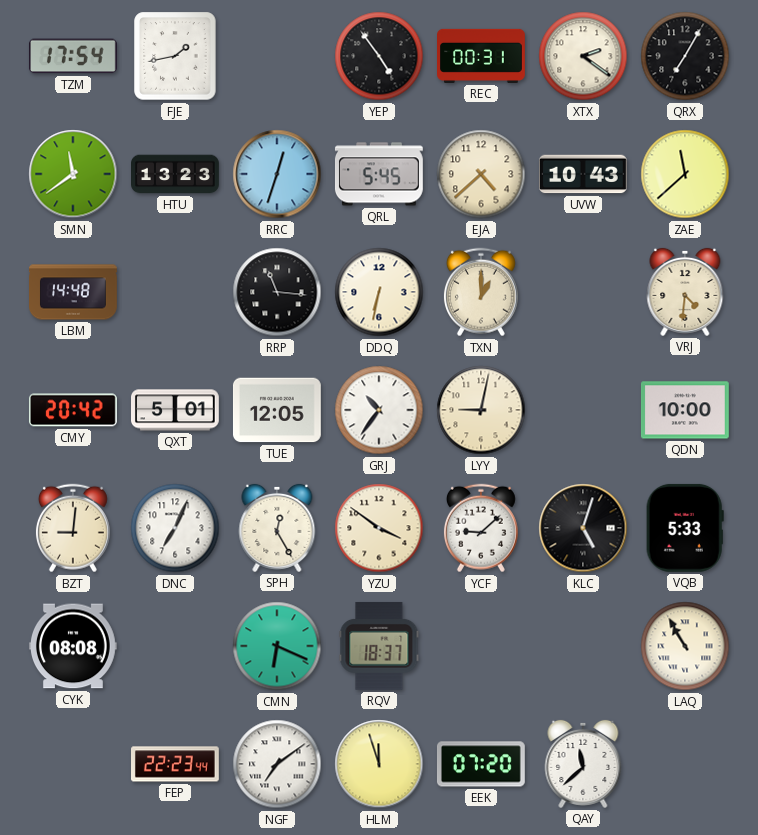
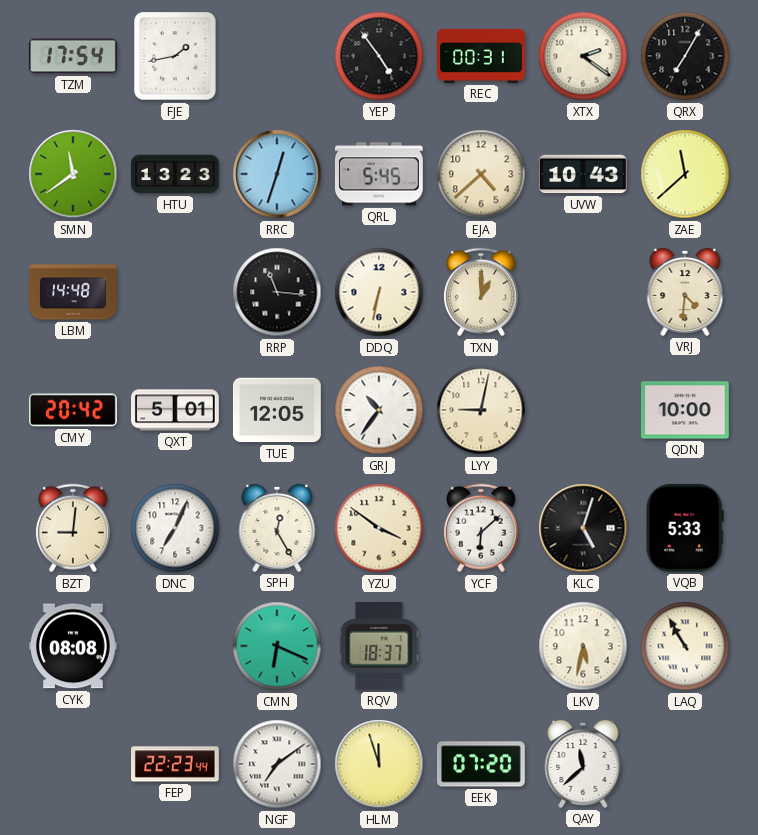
YCF: 9:08 -> 6:08
LKV: none -> 5:32
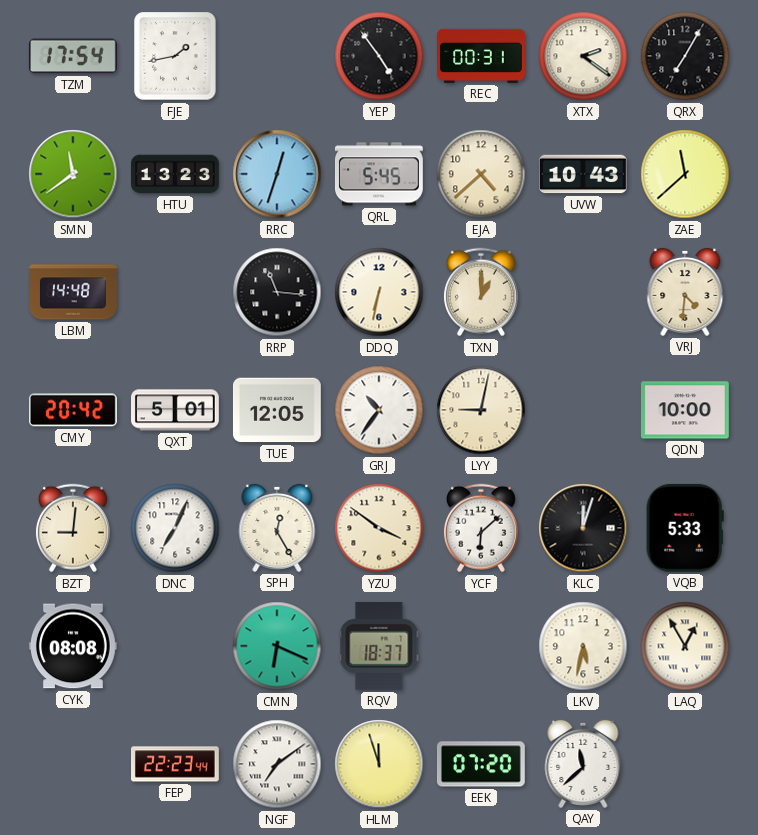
KLC: 5:03 -> 12:03
LAQ: 10:55 -> 12:55
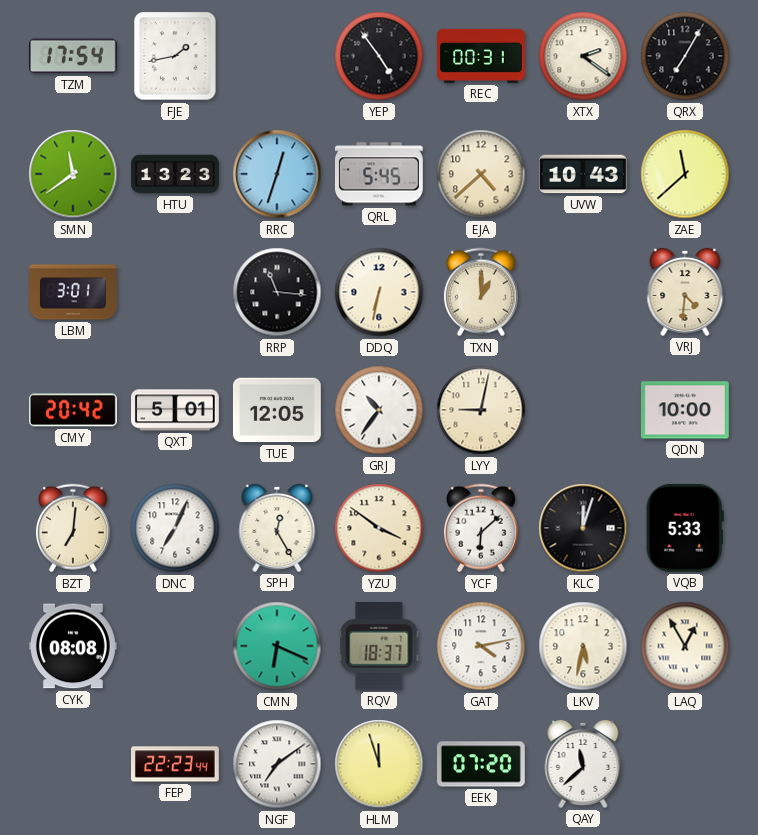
LBM: 14:48 -> 3:01
BZT: 9:01 -> 7:01
GAT: none -> 4:13
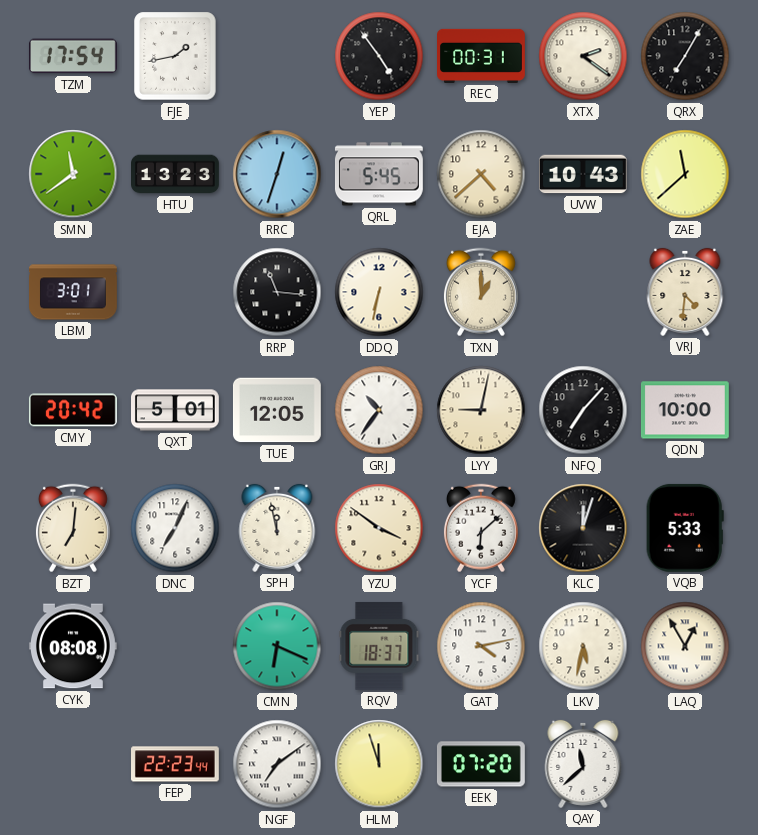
NFQ: none -> 7:07
SPH: 12:25 -> 11:58
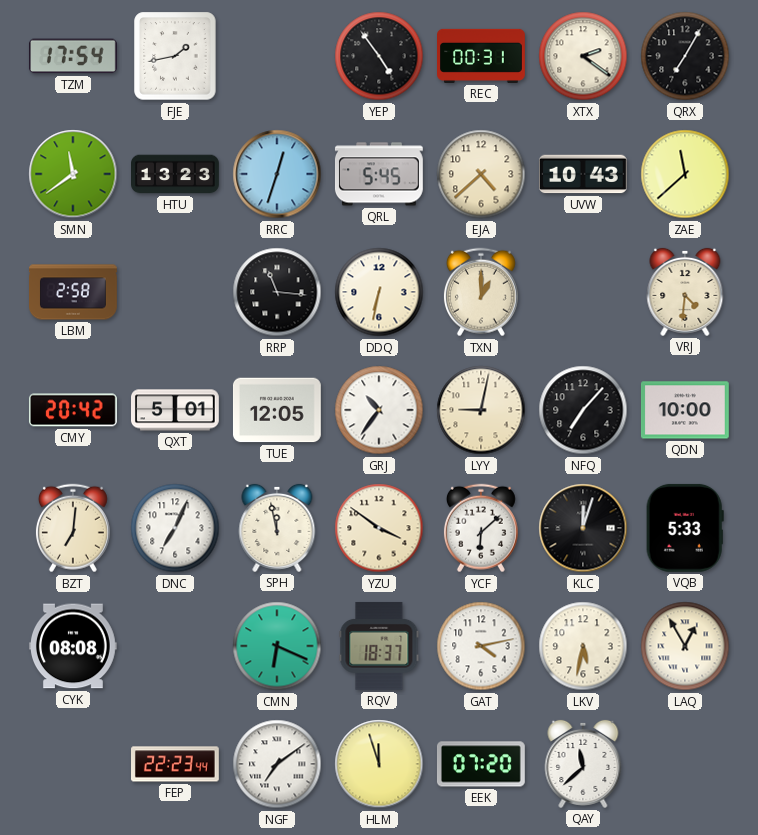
LBM: 3:01 -> 2:58
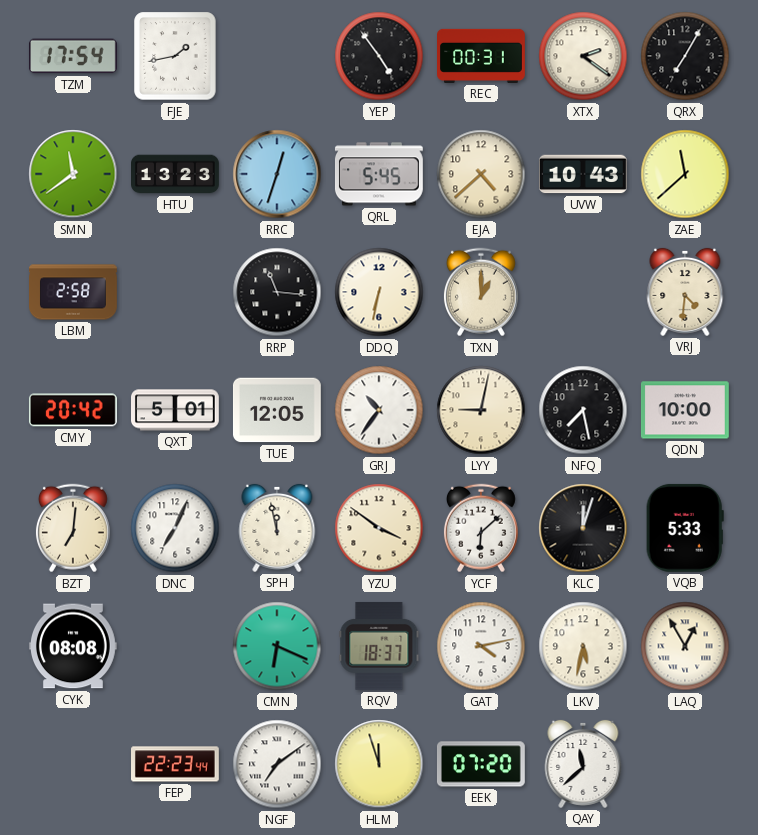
NFQ: 7:07 -> 7:28
